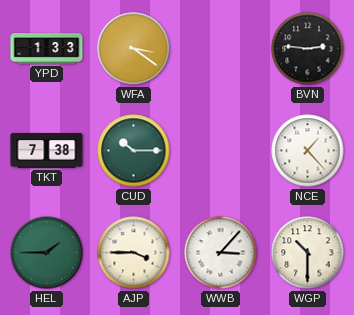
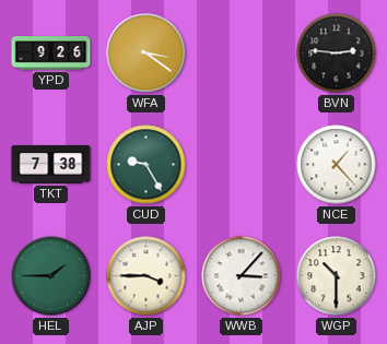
YPD: 1:33 -> 9:26
CUD: 10:15 -> 9:25
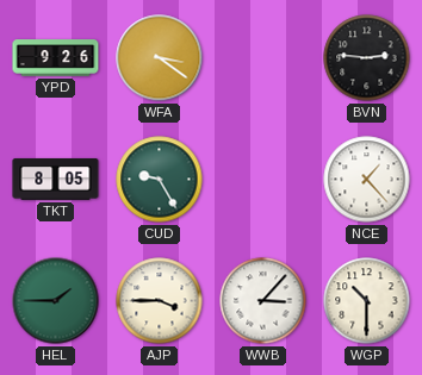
TKT: 7:38 -> 8:05
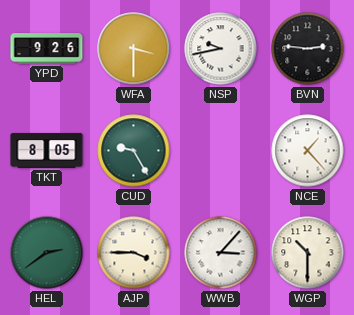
WFA: 3:21 -> 3:30
NSP: none -> 9:43
HEL: 1:45 -> 2:39
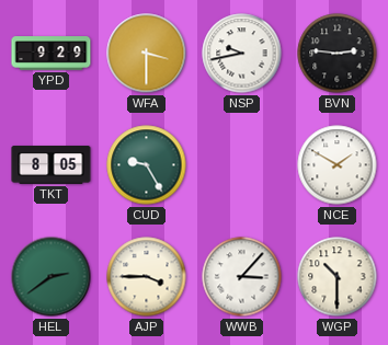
YPD: 9:26 -> 9:29
NCE: 1:23 -> 1:50
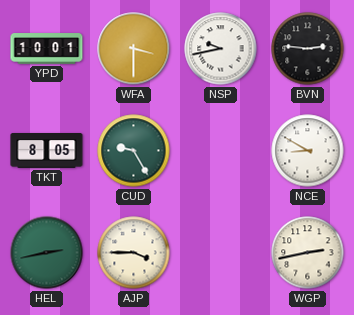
YPD: 9:29 -> 10:01
NCE: 1:50 -> 8:50
HEL: 2:39 -> 2:43
WWB: 3:07 -> none
WGP: 10:30 -> 2:43
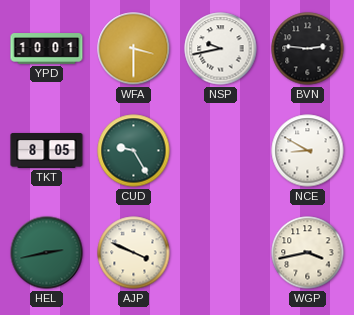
AJP: 3:45 -> 3:49
WGP: 2:43 -> 3:43
